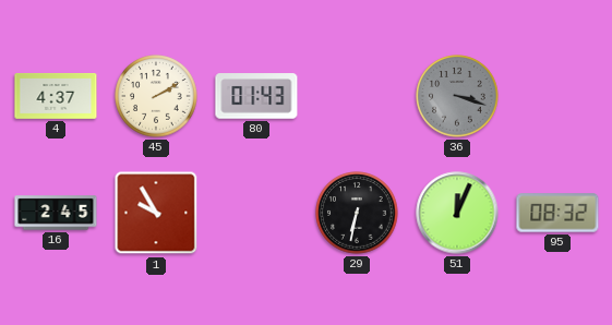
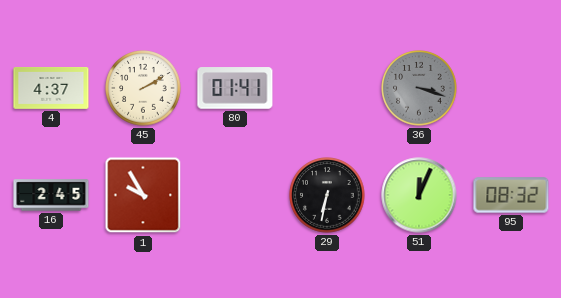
80: 01:43 -> 01:41
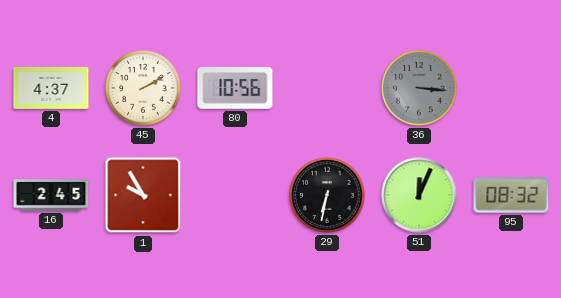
80: 01:41 -> 10:56
36: 3:18 -> 3:16
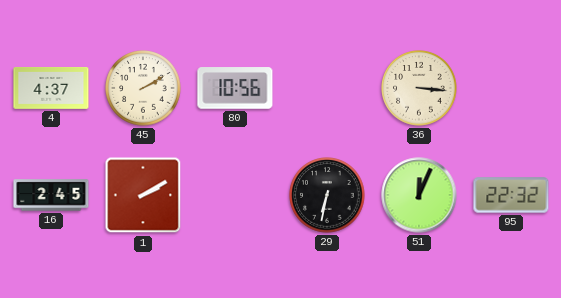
36 dial: grey -> cream
1: 9:55 -> 2:10
95: 08:32 -> 22:32
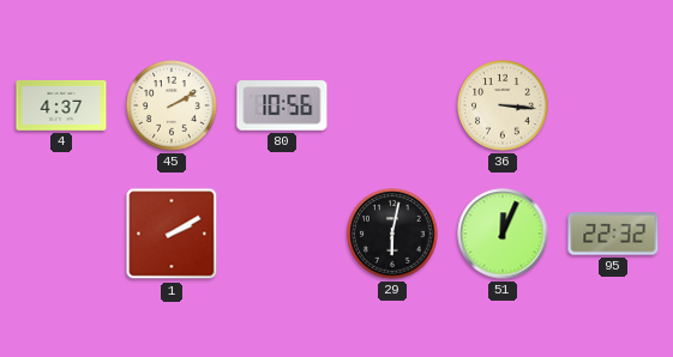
16: 2:45 -> none
29: 6:32 -> 6:02
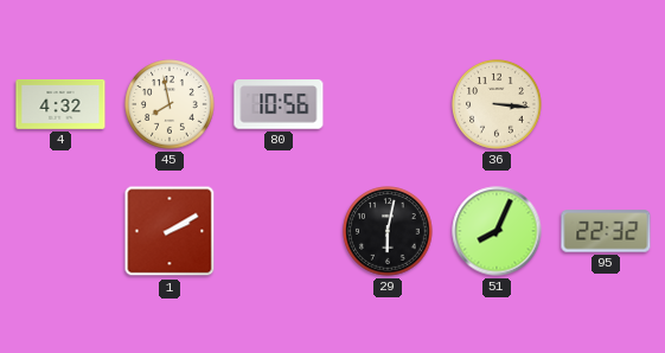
4: 4:37 -> 4:32
45: 2:10 -> 7:58
51: 12:04 -> 8:04
